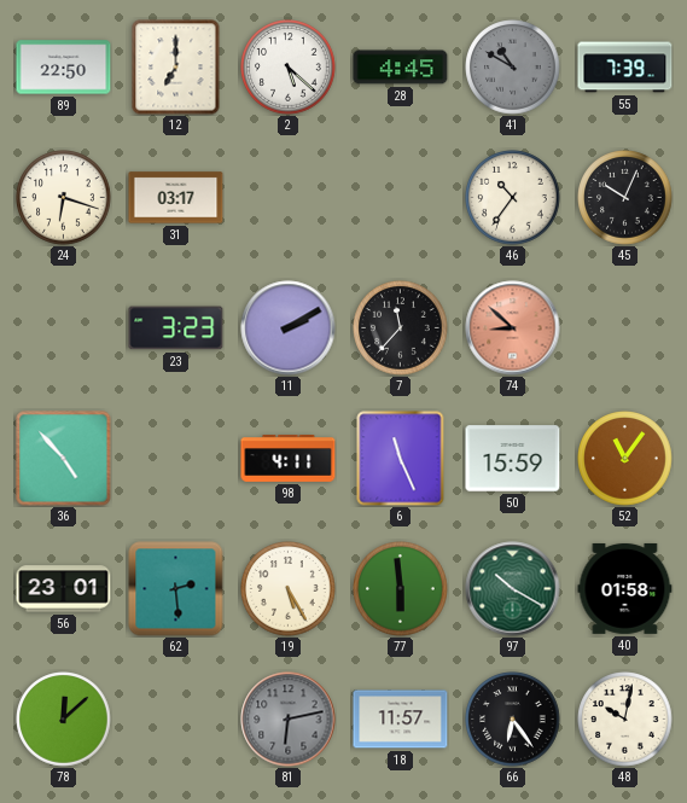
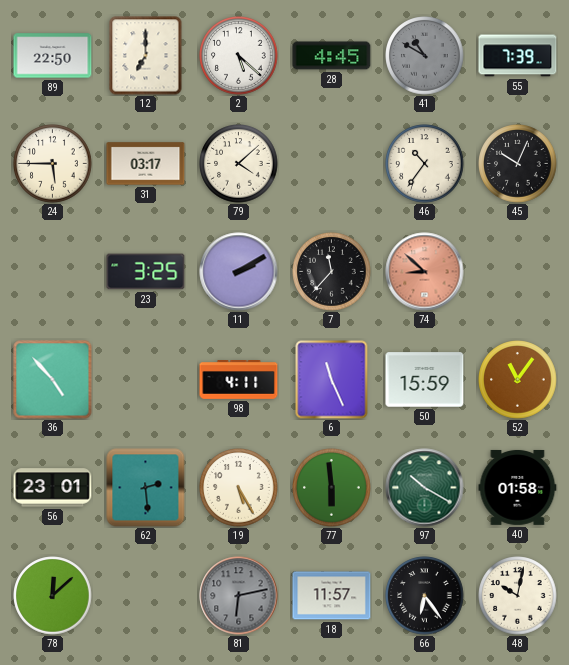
24: 6:18 -> 5:45
79: none -> 4:08
23: 3:23 -> 3:25
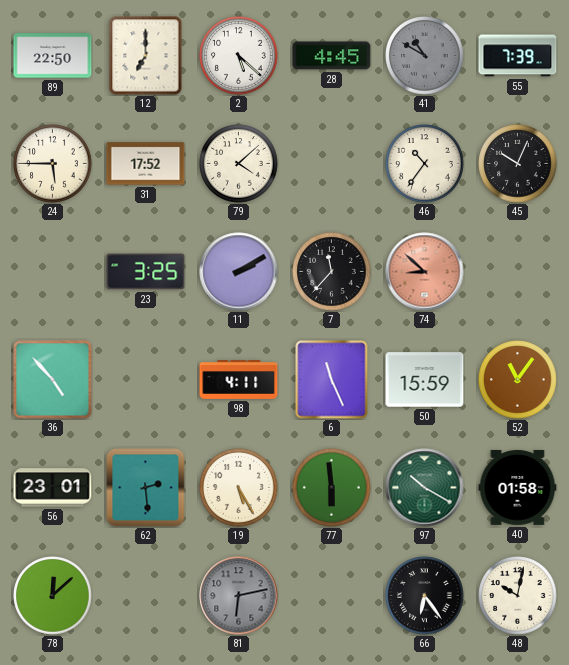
31: 03:17 -> 17:52
18: 11:57 -> none
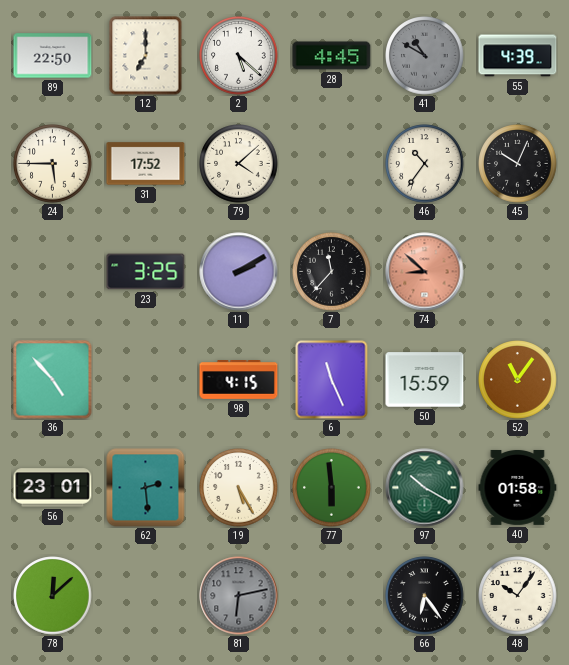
55: 7:39 -> 4:39
98: 4:11 -> 4:15
48: 10:02 -> 10:06
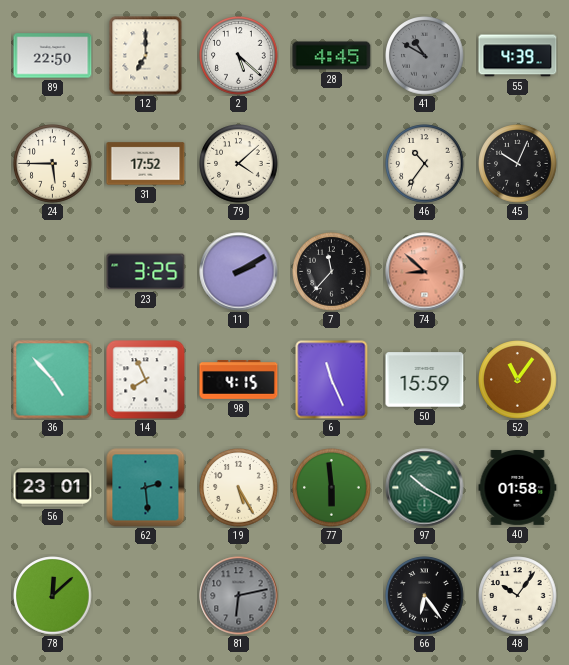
14: none -> 7:56
